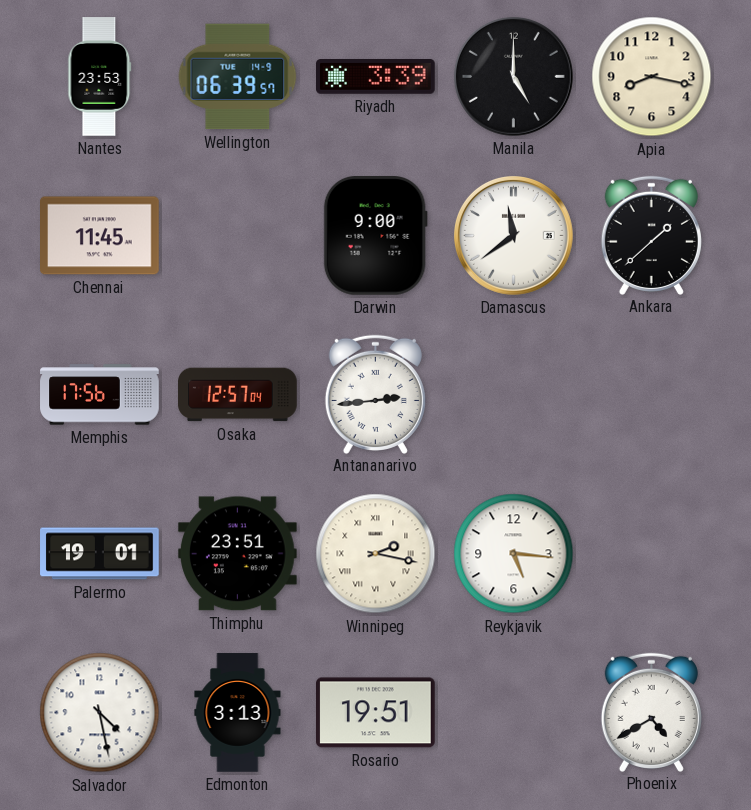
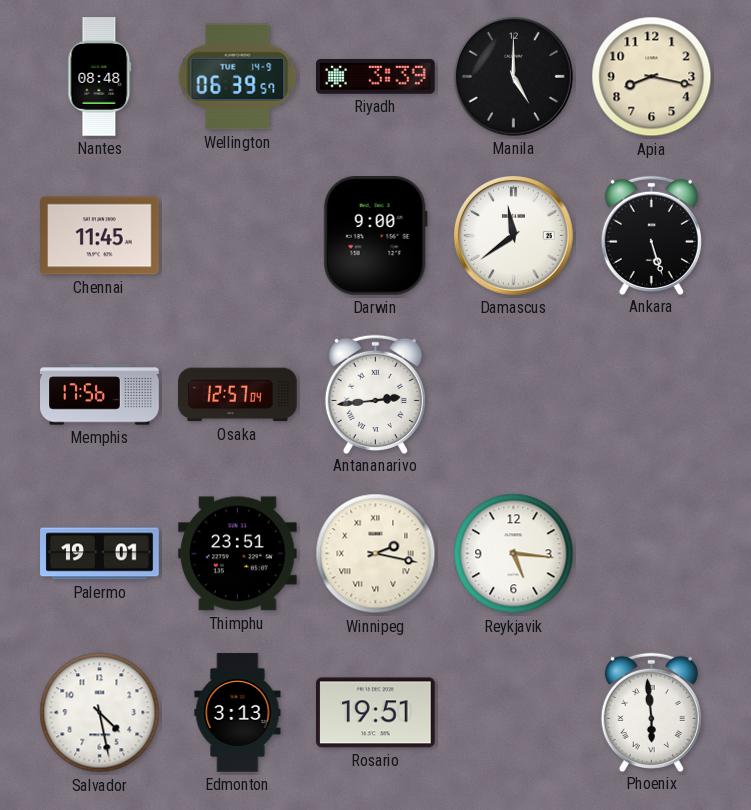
Nantes: 23:53 -> 08:48
Ankara: 1:38 -> 5:27
Phoenix: 4:40 -> 5:59
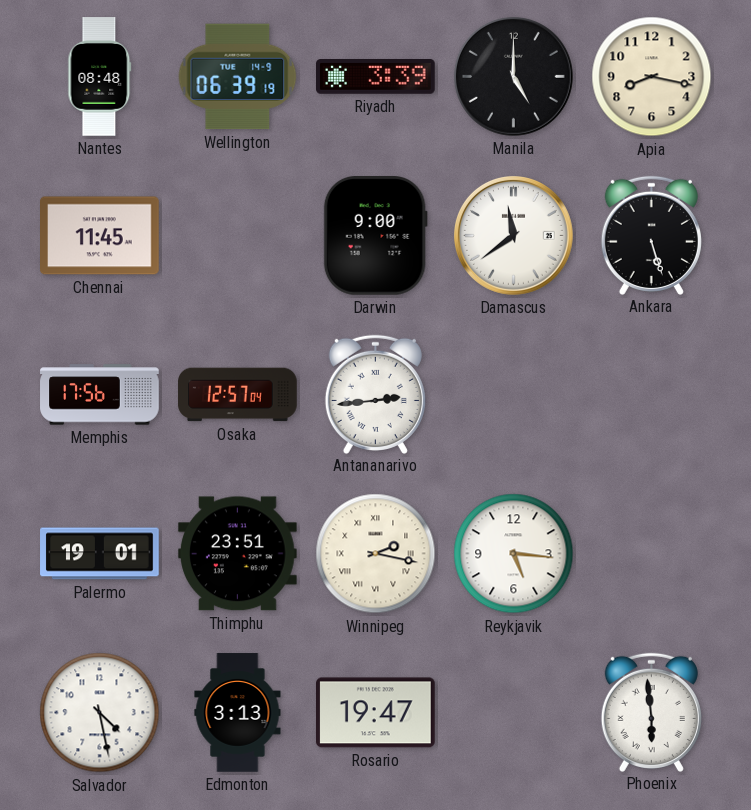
Wellington: 06:39:57 -> 06:39:19
Rosario: 19:51 -> 19:47
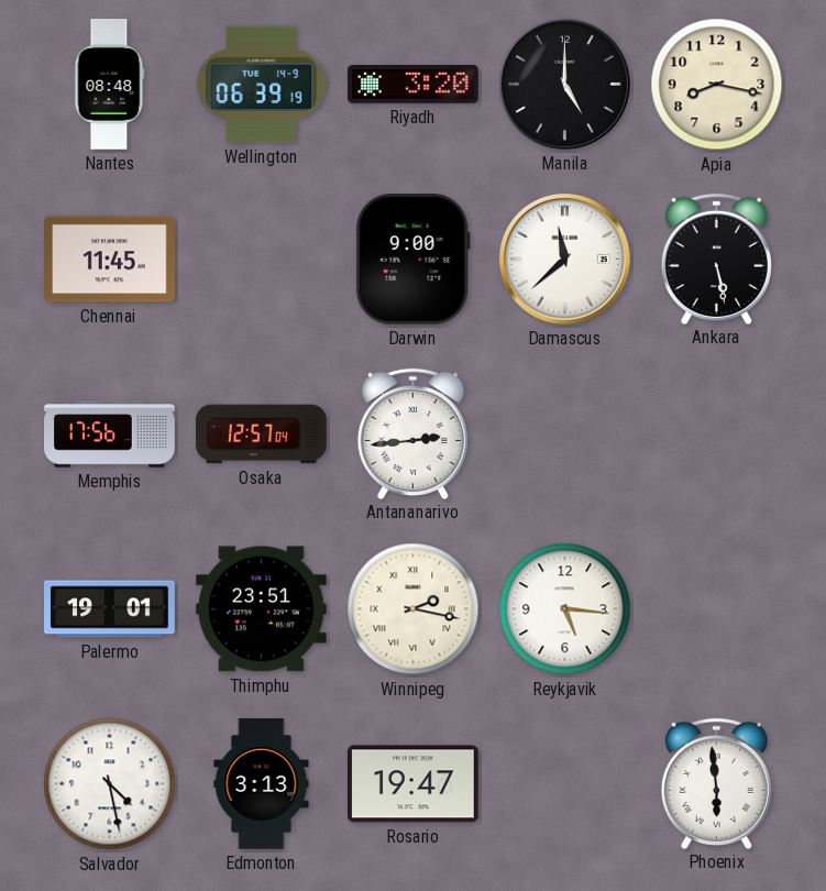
Riyadh: 3:39 -> 3:20
Damascus: 11:39 -> 11:38
Ankara: 5:27 -> 5:28
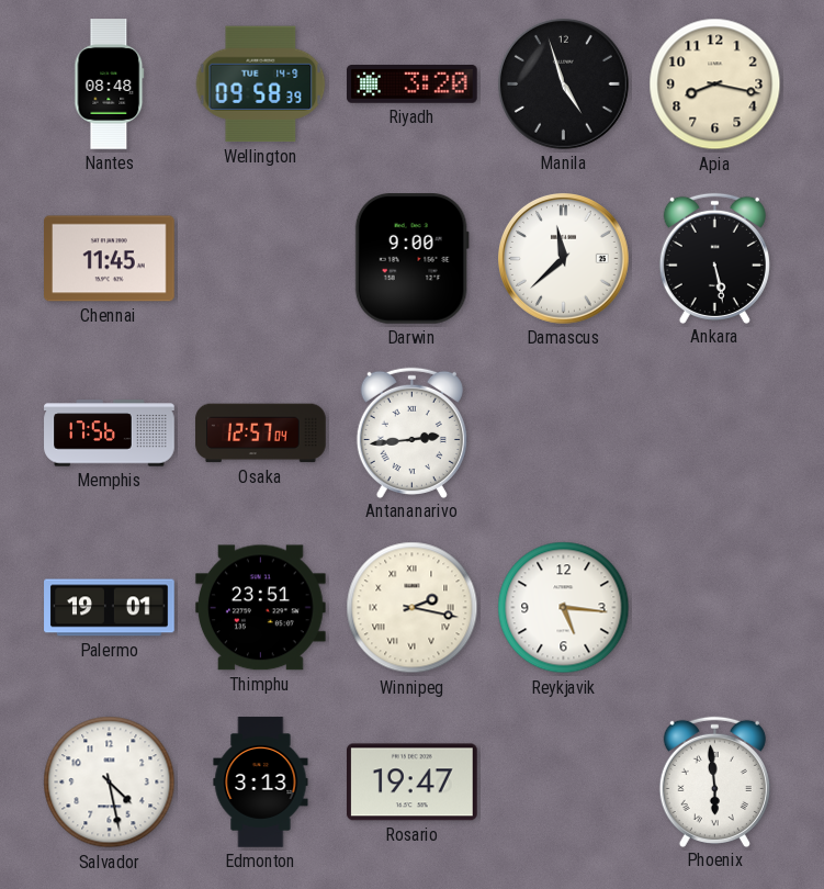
Wellington: 06:39 -> 09:58
Manila: 5:00 -> 4:57
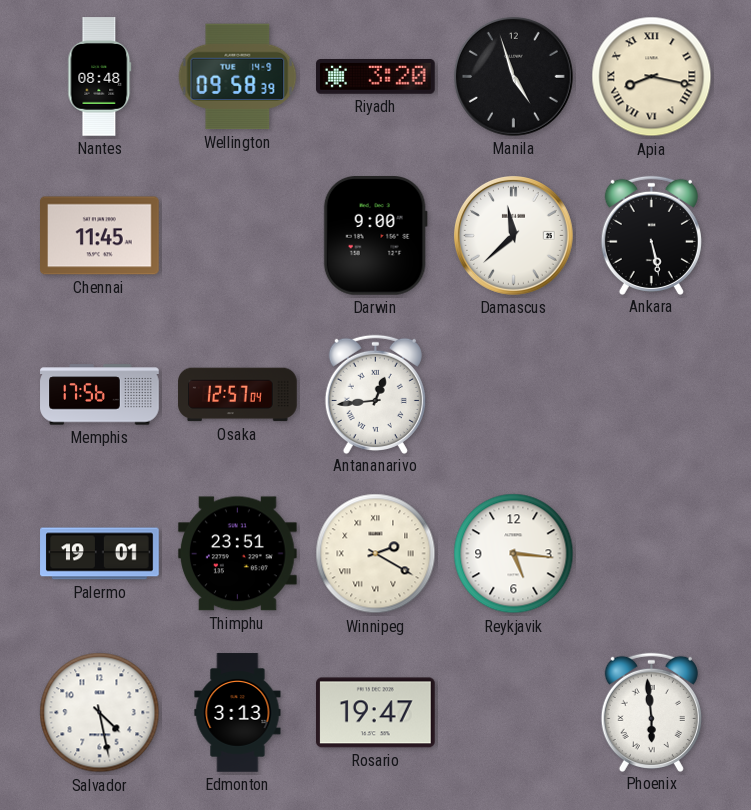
Apia numerals: Arabic -> Roman
Antananarivo: 2:44 -> 12:44
Winnipeg: 2:17 -> 2:20
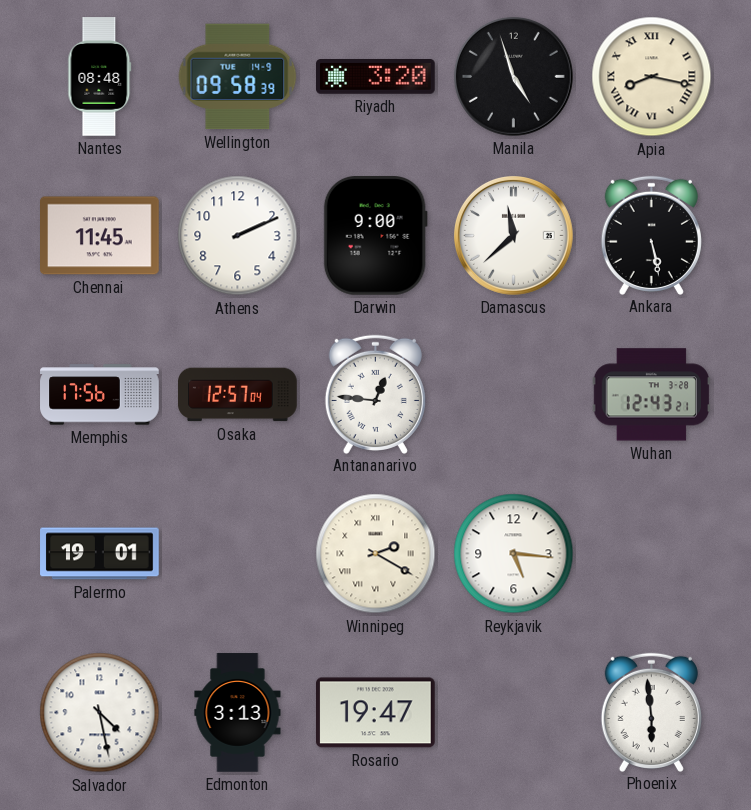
Athens: none -> 2:11
Antananarivo: 12:44 -> 12:46
Wuhan: none -> 12:43
Thimphu: 23:51 -> none
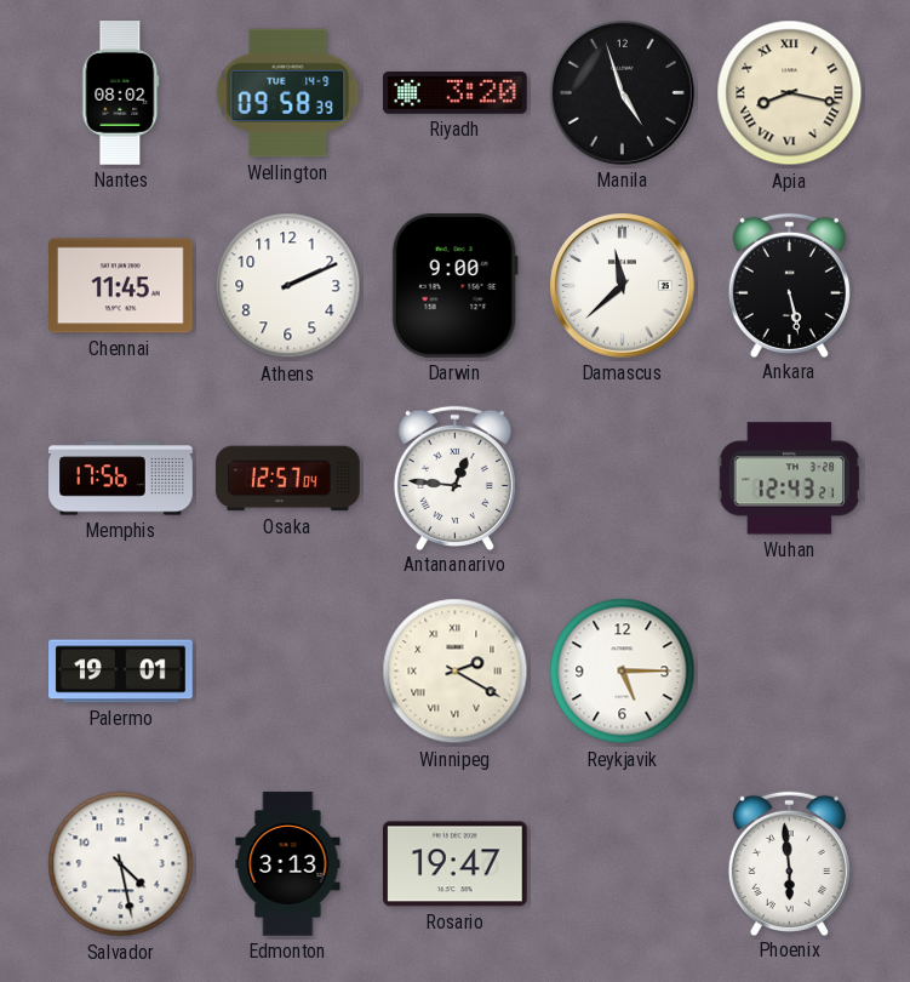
Nantes: 08:48 -> 08:02
Reykjavik: 5:16 -> 5:15
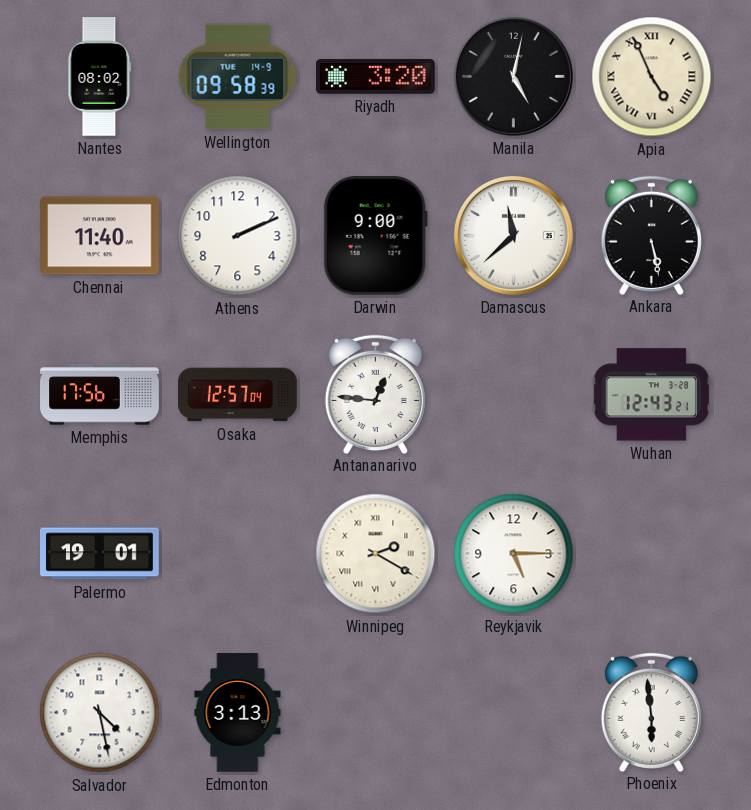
Manila: 4:57 -> 5:02
Apia: 8:17 -> 4:56
Chennai: 11:45 -> 11:40
Rosario: 19:47 -> none
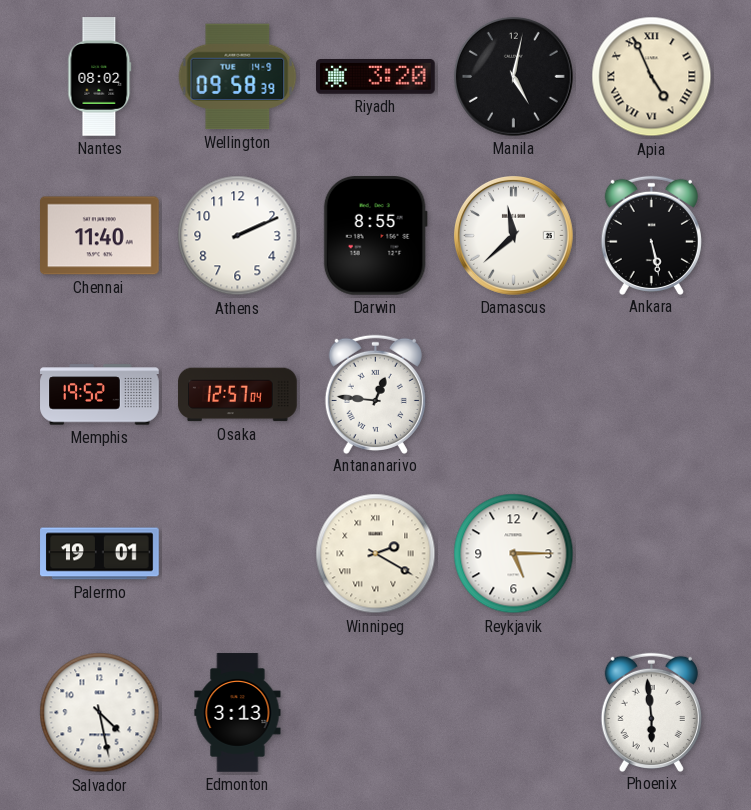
Darwin: 9:00 -> 8:55
Memphis: 17:56 -> 19:52
Wuhan: 12:43 -> none
